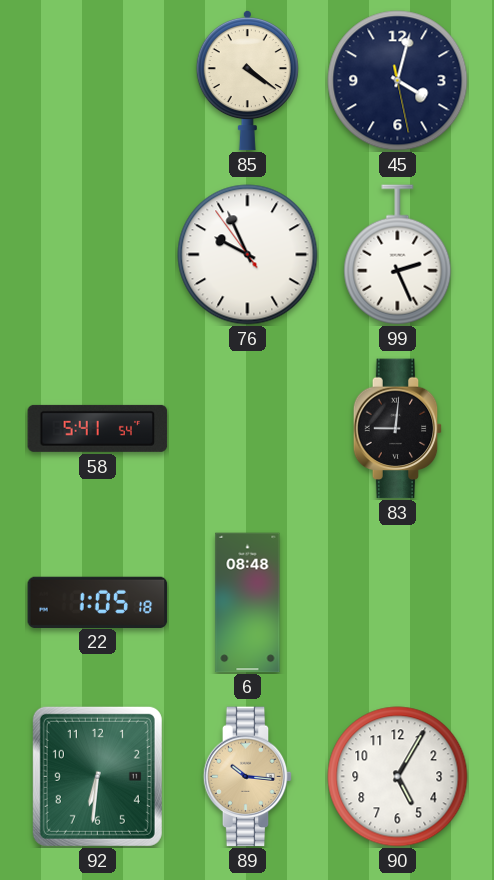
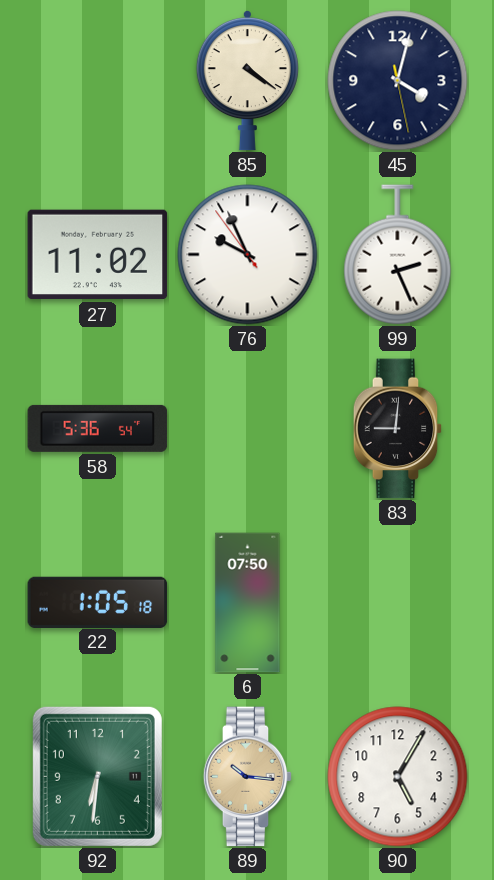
27: none -> 11:02
58: 5:41 -> 5:36
6: 08:48 -> 07:50
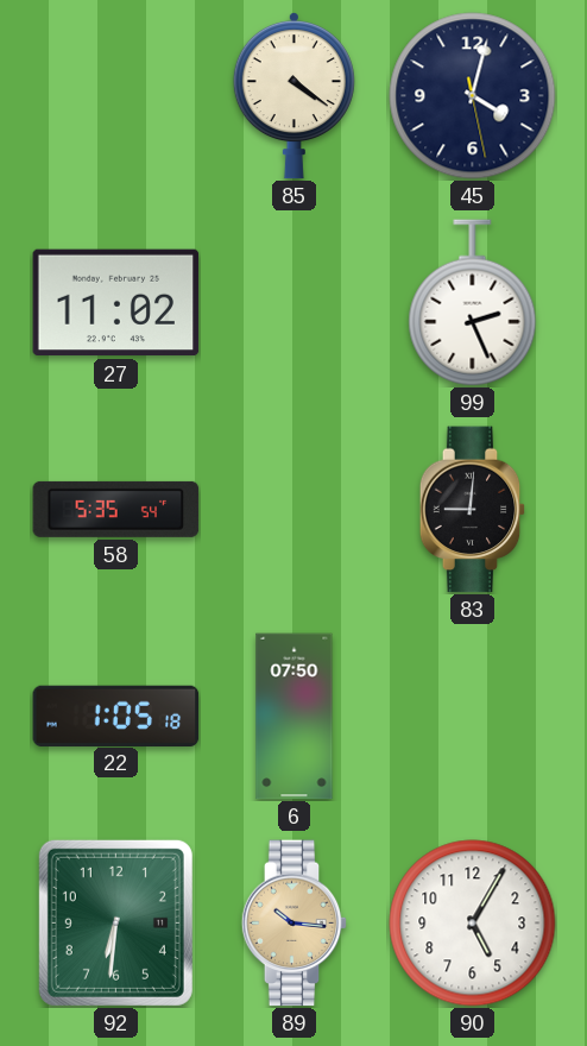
76: 9:55 -> none
58: 5:36 -> 5:35
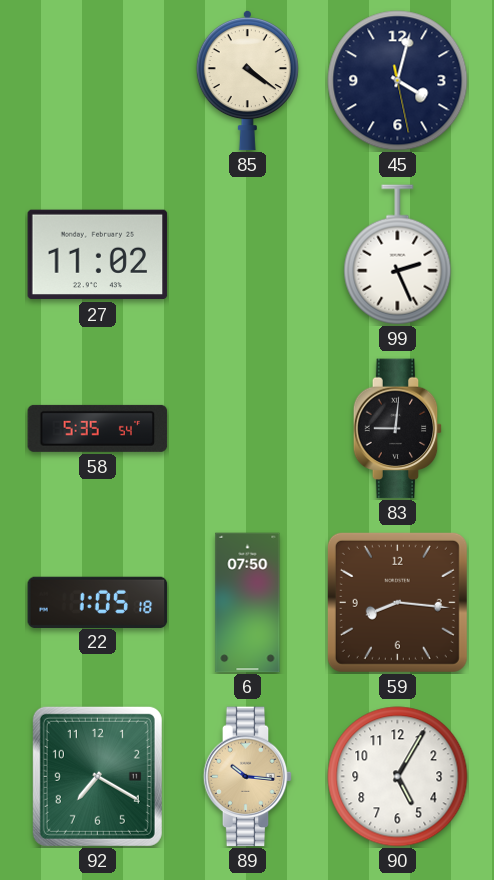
59: none -> 8:16
92: 6:31 -> 7:20
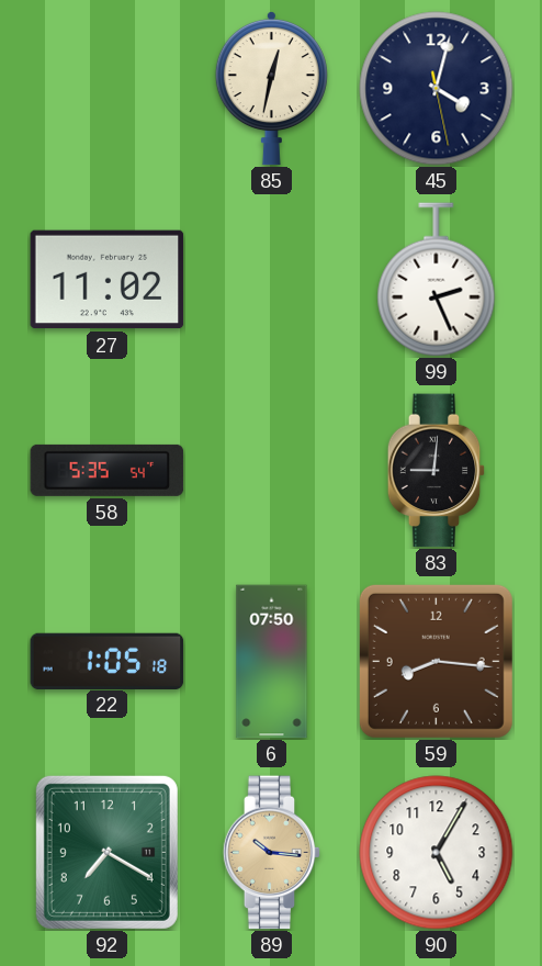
85: 4:21 -> 12:32
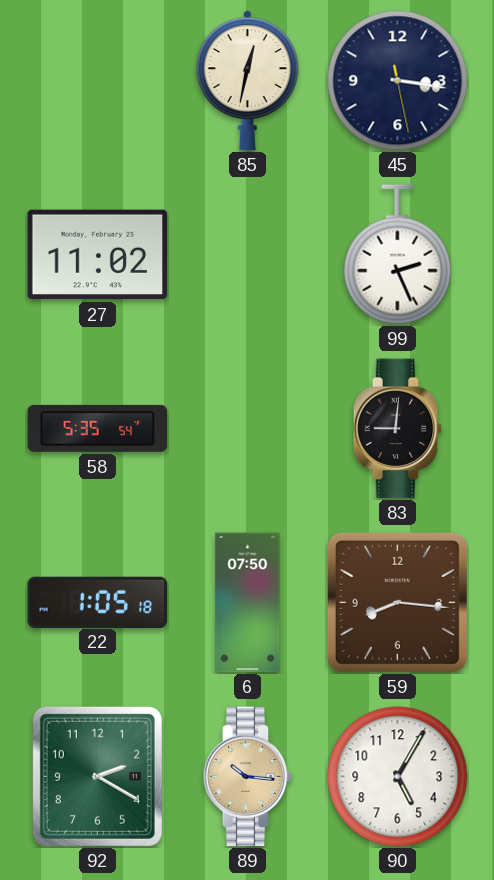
45: 4:02 -> 3:16
92: 7:20 -> 2:20
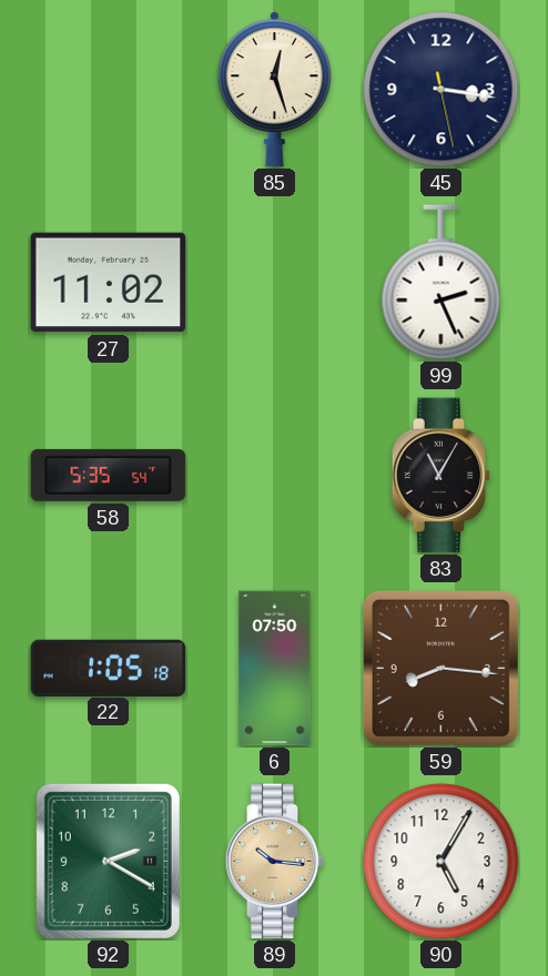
85: 12:32 -> 12:27
83: 9:01 -> 11:05
